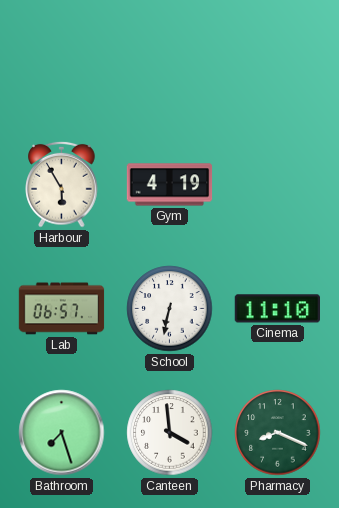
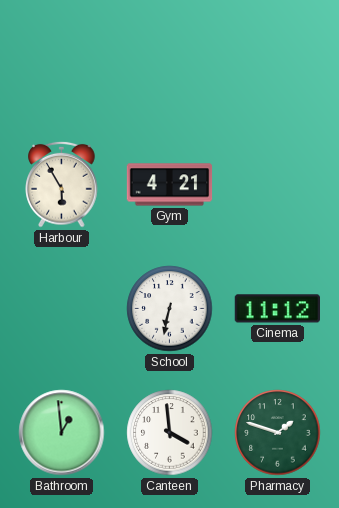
Gym: 4:19 -> 4:21
Lab: 06:57 -> none
Cinema: 11:10 -> 11:12
Bathroom: 7:27 -> 12:59
Pharmacy: 8:19 -> 1:48
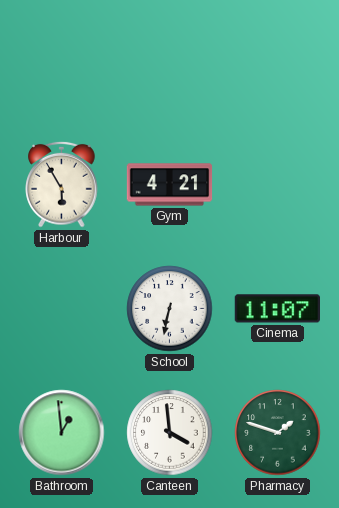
Cinema: 11:12 -> 11:07
